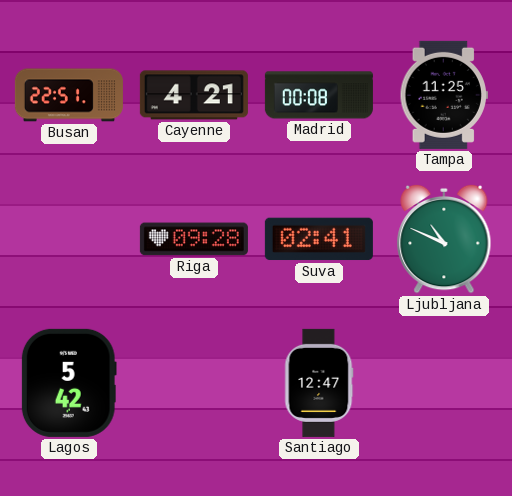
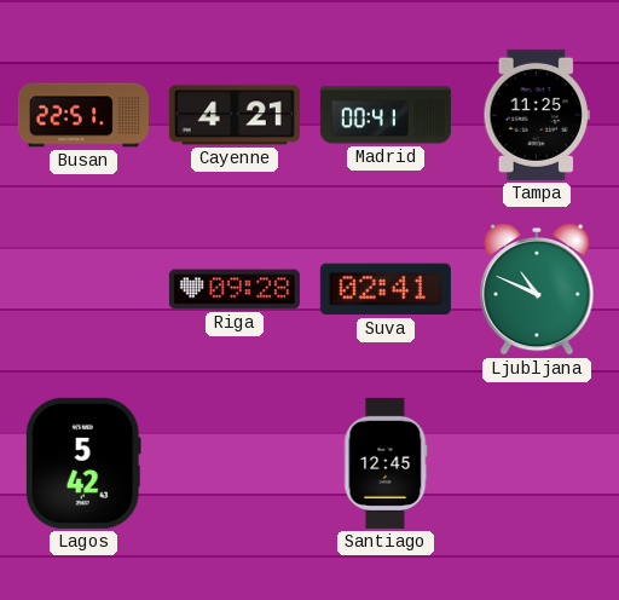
Madrid: 00:08 -> 00:41
Santiago: 12:47 -> 12:45
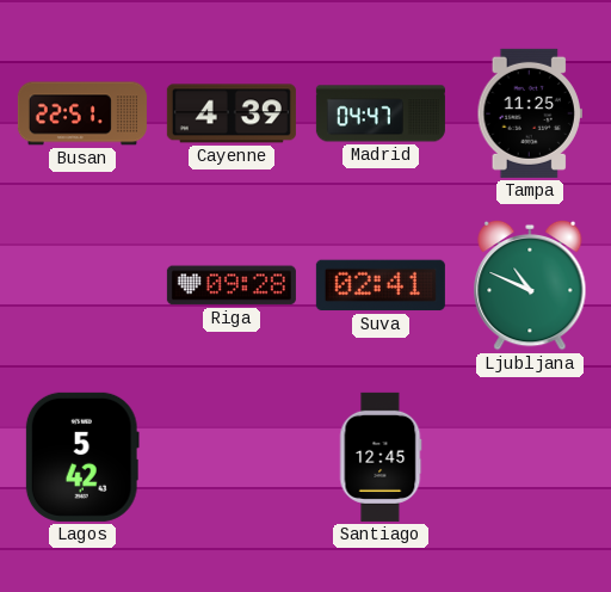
Cayenne: 4:21 -> 4:39
Madrid: 00:41 -> 04:47
